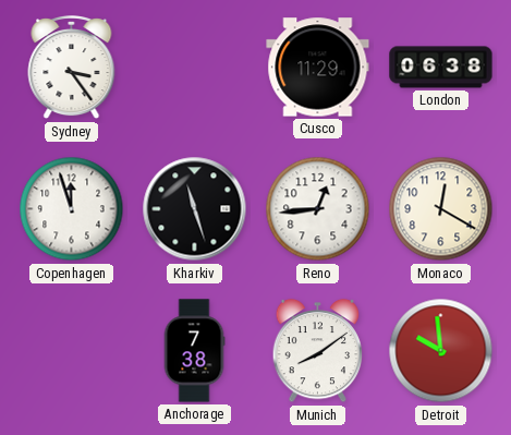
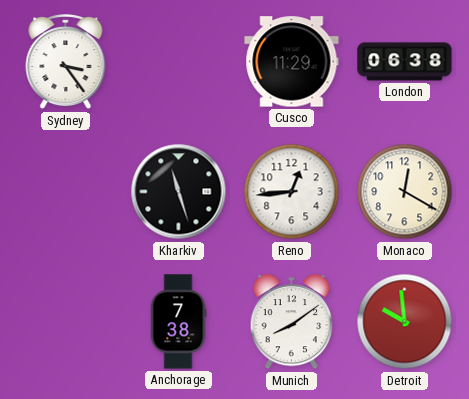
Copenhagen: 11:57 -> none
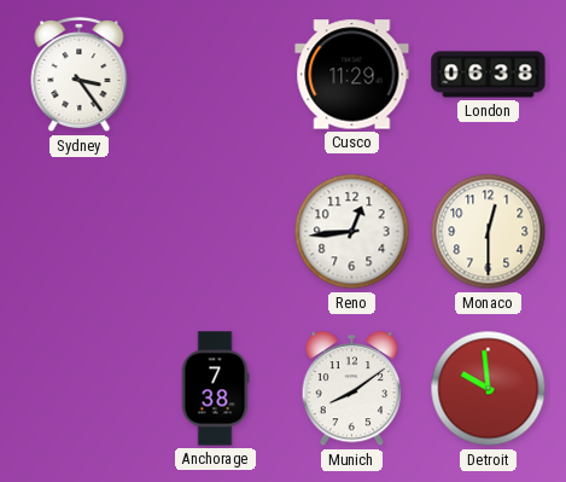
Kharkiv: 11:27 -> none
Monaco: 12:20 -> 12:30
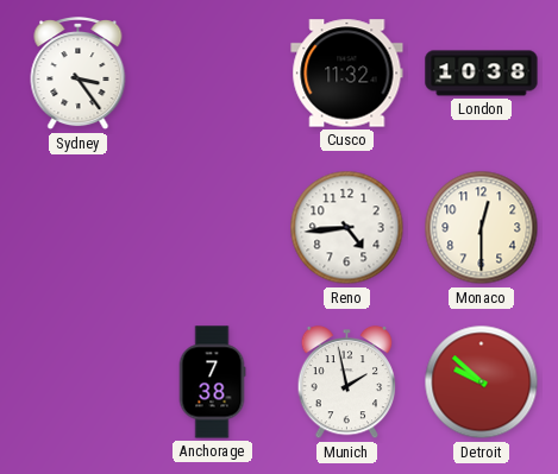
Cusco: 11:29 -> 11:32
London: 06:38 -> 10:38
Reno: 12:44 -> 4:44
Munich: 8:09 -> 1:58
Detroit: 9:59 -> 9:52
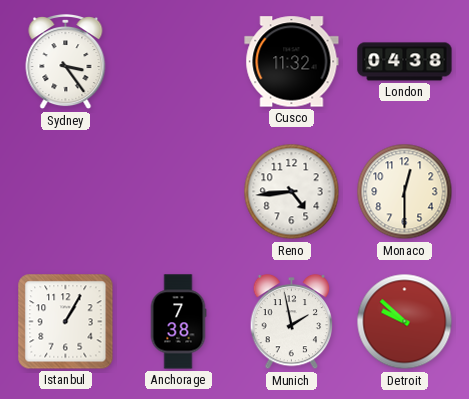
London: 10:38 -> 04:38
Istanbul: none -> 1:05
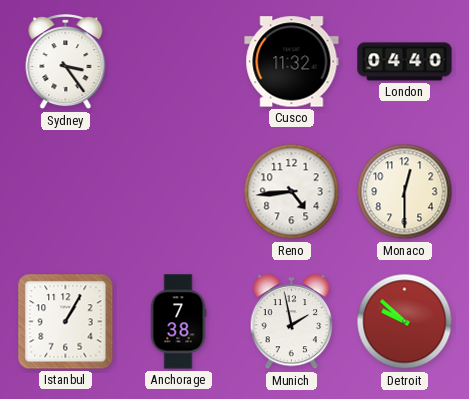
London: 04:38 -> 04:40
